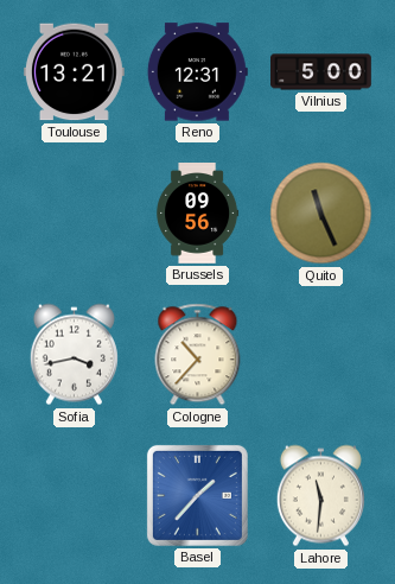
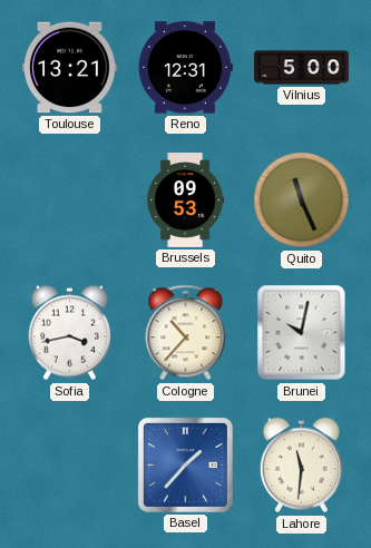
Brussels: 09:56 -> 09:53
Brunei: none -> 10:02
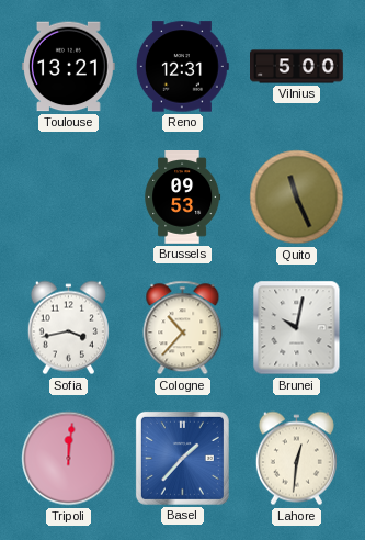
Tripoli: none -> 12:01
Lahore: 11:31 -> 12:31
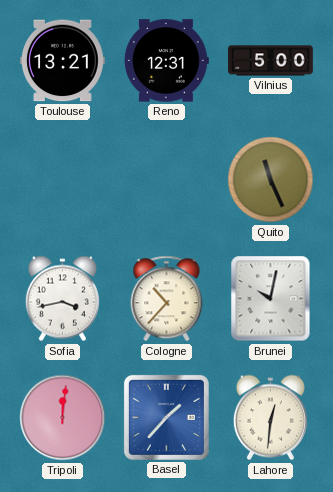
Brussels: 09:53 -> none
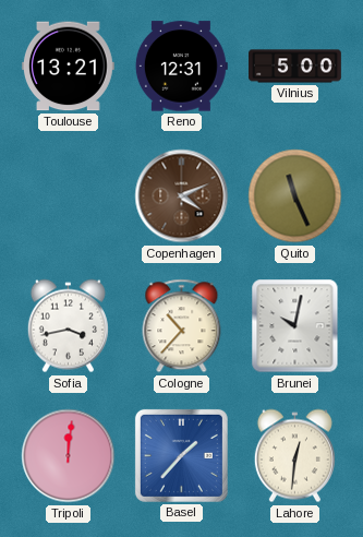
Copenhagen: none -> 4:11
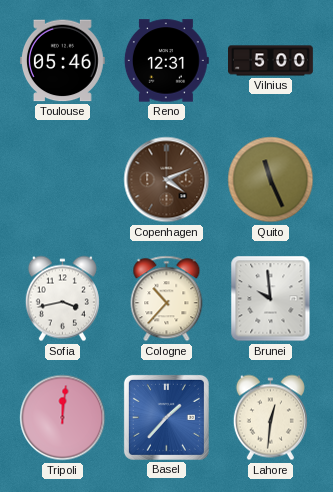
Toulouse: 13:21 -> 05:46
Brunei: 10:02 -> 9:59
